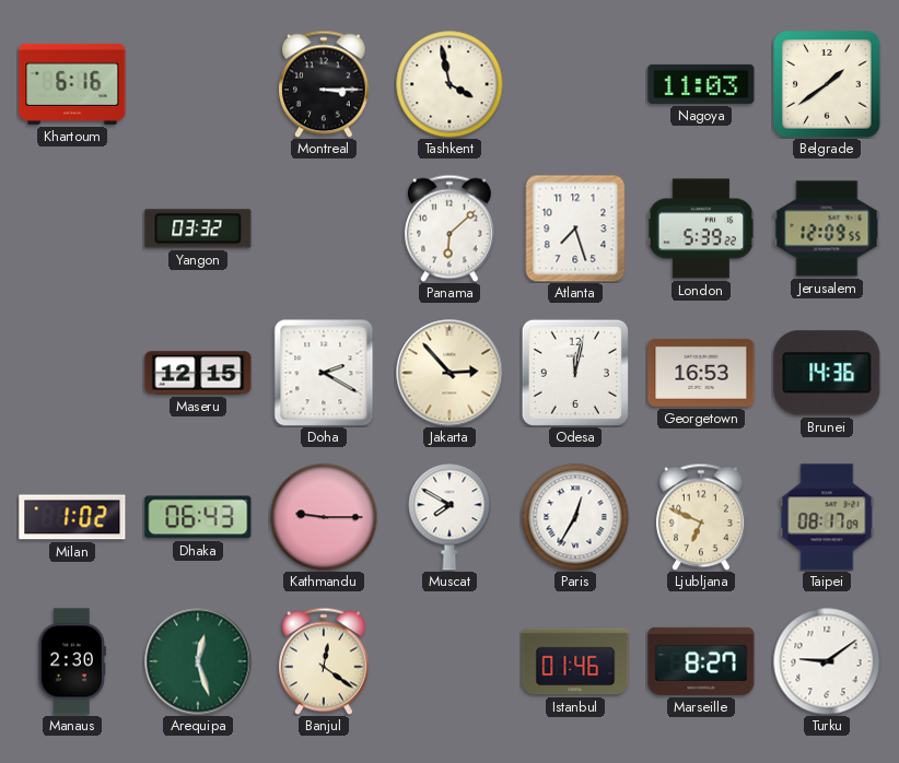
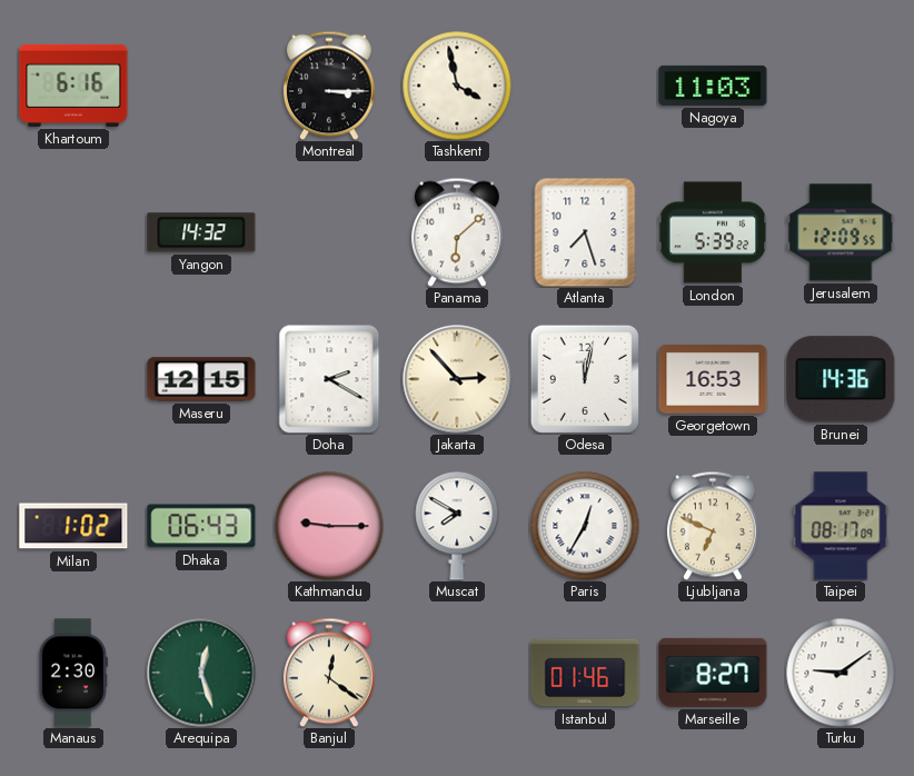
Belgrade: 1:39 -> none
Yangon: 03:32 -> 14:32
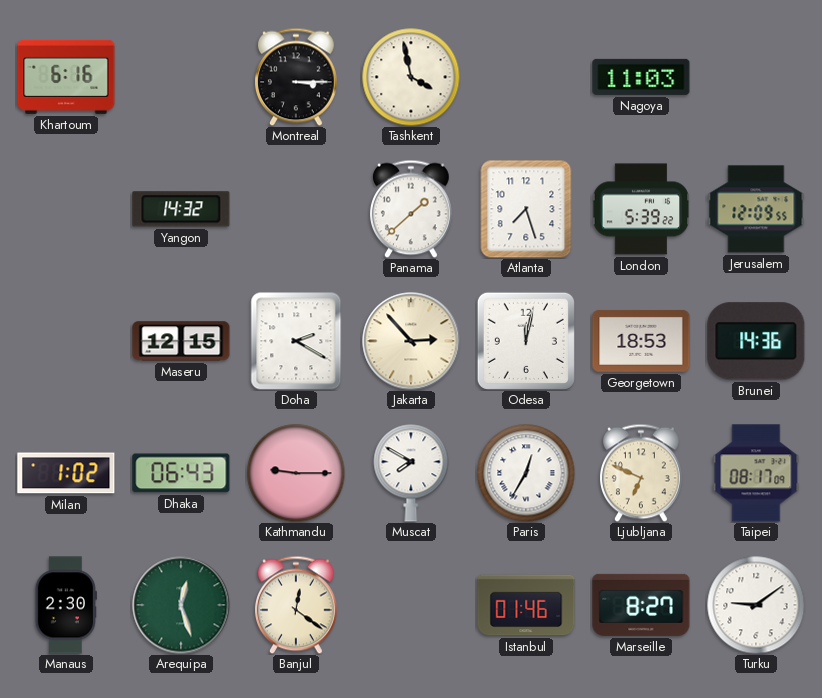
Panama: 6:08 -> 1:38
Georgetown: 16:53 -> 18:53
